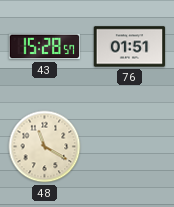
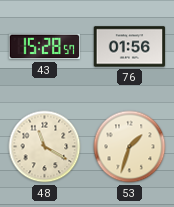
76: 01:51 -> 01:56
53: none -> 1:33
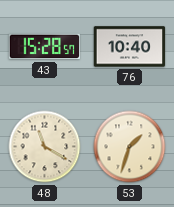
76: 01:56 -> 10:40
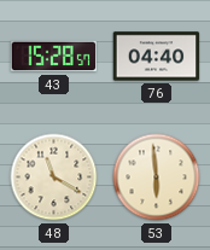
76: 10:40 -> 04:40
53: 1:33 -> 5:59
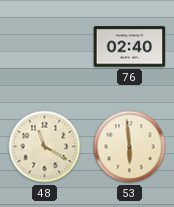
43: 15:28 -> none
76: 04:40 -> 02:40
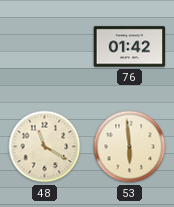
76: 02:40 -> 01:42
